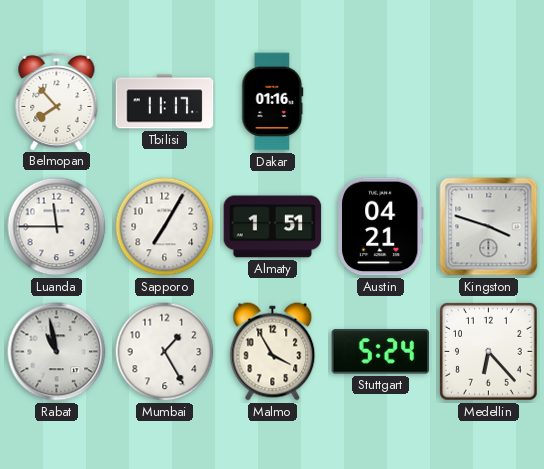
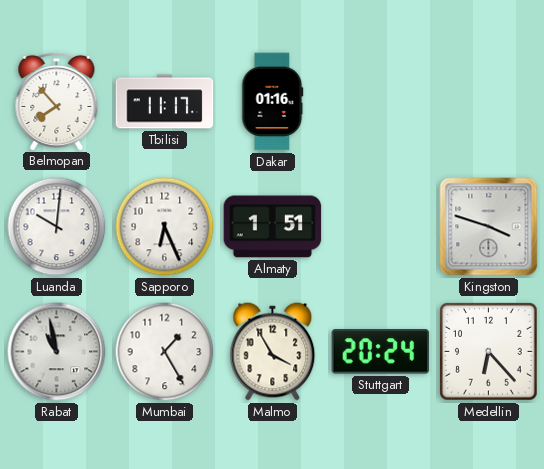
Luanda: 11:45 -> 10:01
Sapporo: 7:05 -> 6:26
Austin: 04:21 -> none
Stuttgart: 5:24 -> 20:24
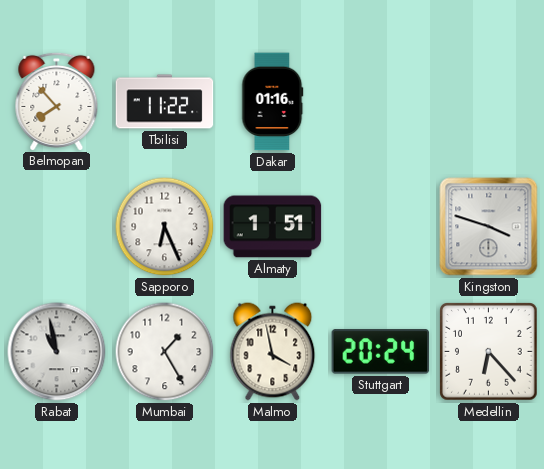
Tbilisi: 11:17 -> 11:22
Luanda: 10:01 -> none
Malmo: 3:55 -> 3:58
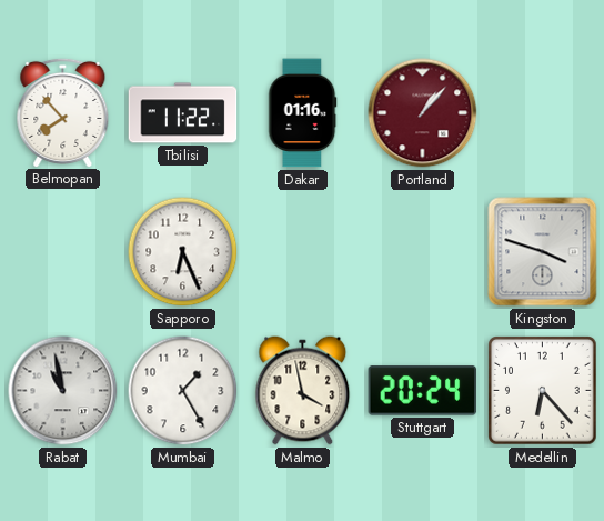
Portland: none -> 1:07
Almaty: 1:51 -> none
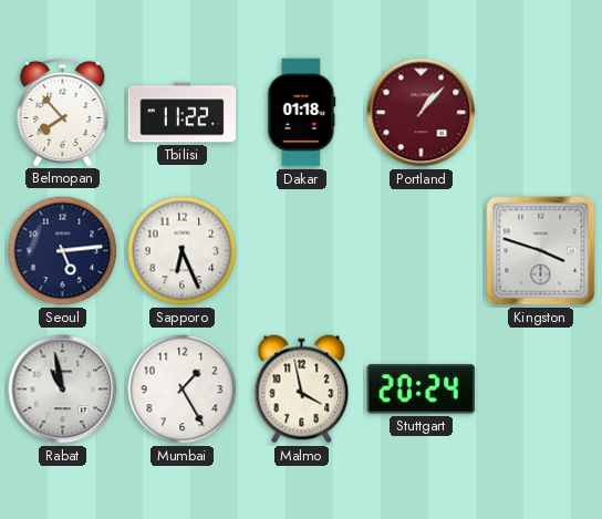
Dakar: 01:16 -> 01:18
Seoul: none -> 5:14
Medellin: 6:23 -> none
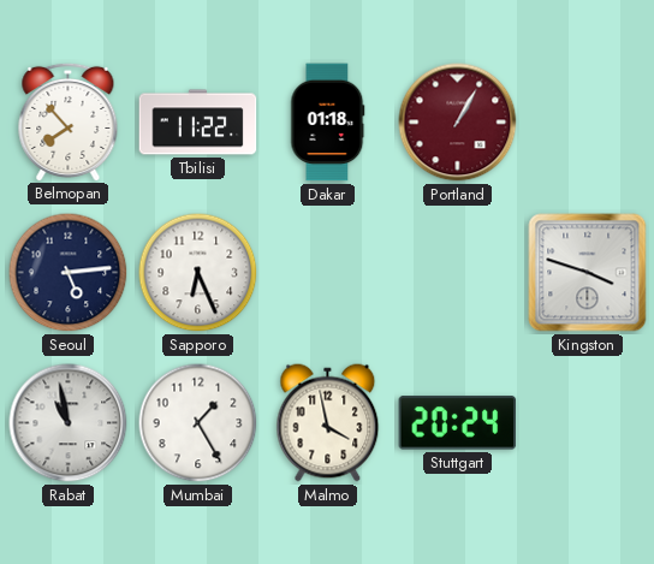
Portland: 1:07 -> 1:05
